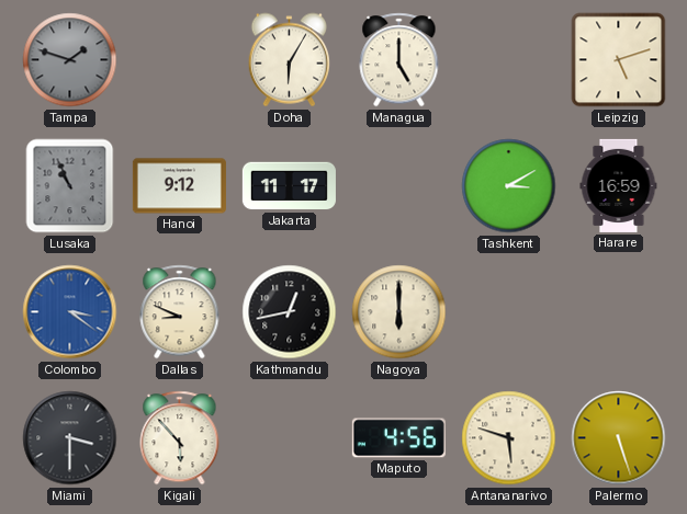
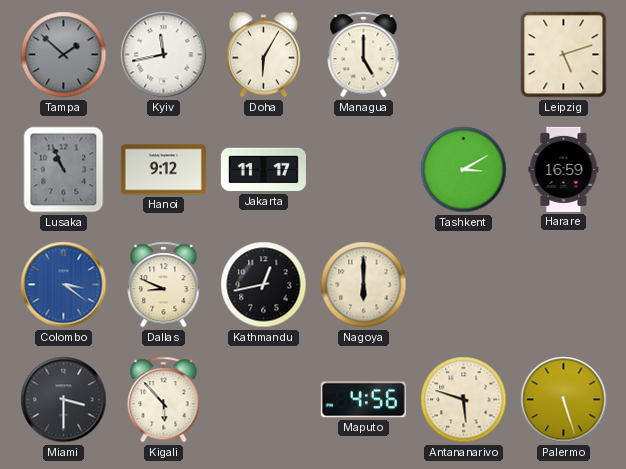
Tampa: 1:48 -> 1:52
Kyiv: none -> 11:43
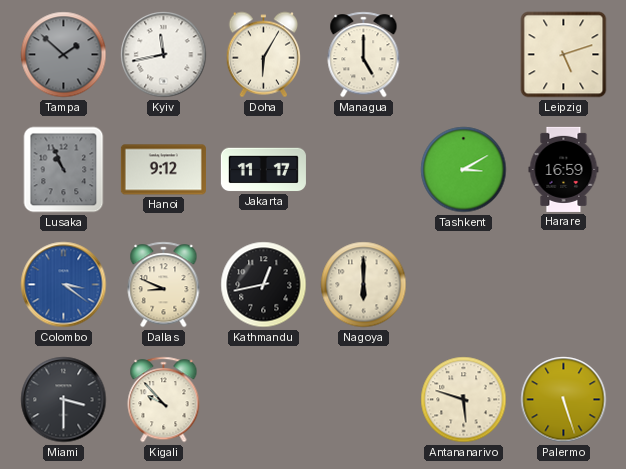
Kigali: 5:53 -> 9:53
Maputo: 4:56 -> none
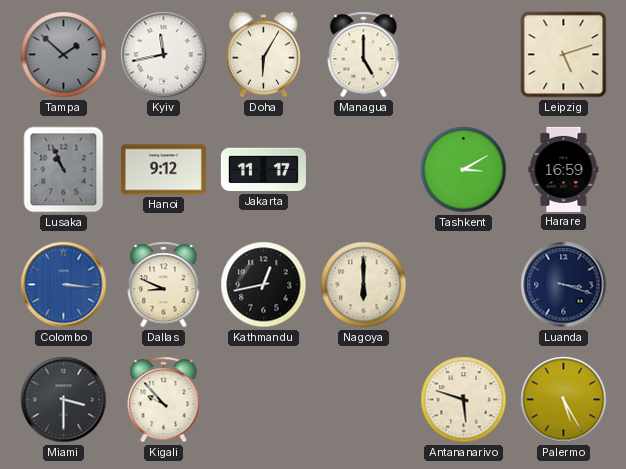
Colombo: 3:21 -> 3:16
Luanda: none -> 3:18
Palermo: 5:27 -> 5:25
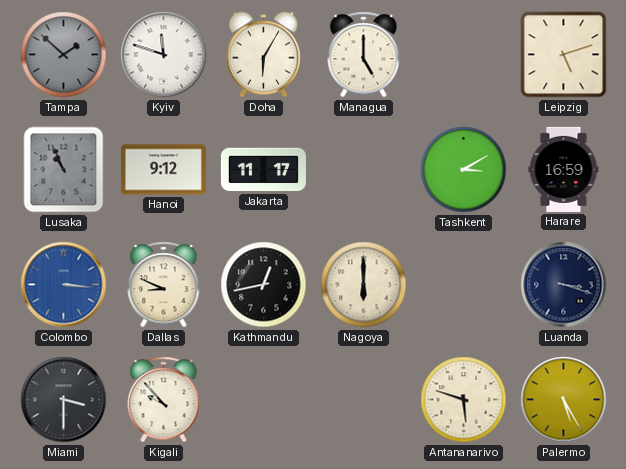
Kyiv: 11:43 -> 11:48
